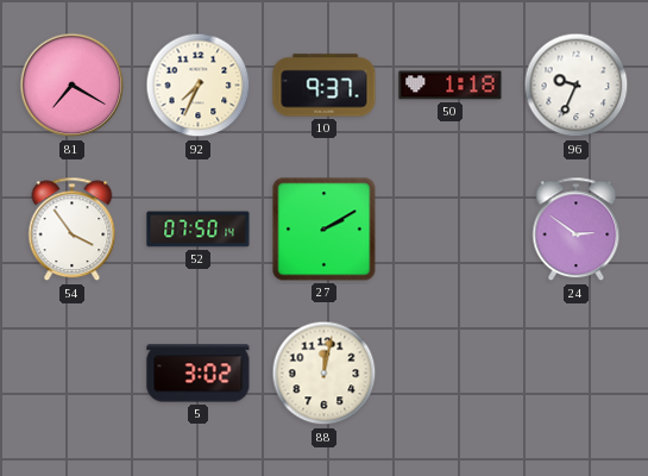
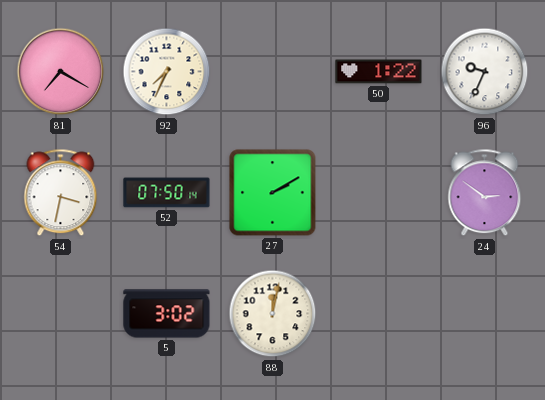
10: 9:37 -> none
50: 1:18 -> 1:22
54: 3:54 -> 3:32
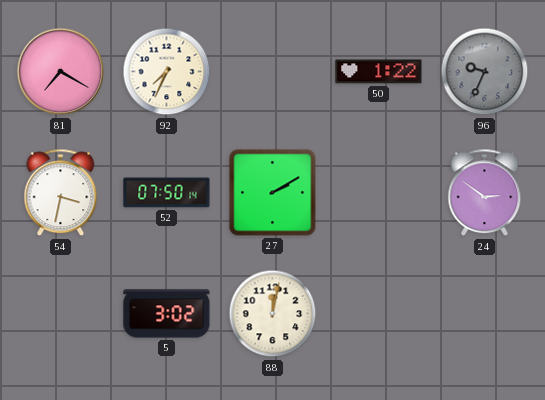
96 dial: white -> grey
